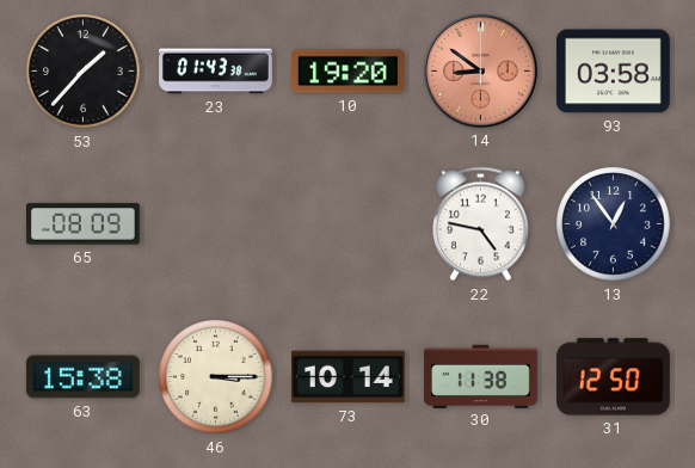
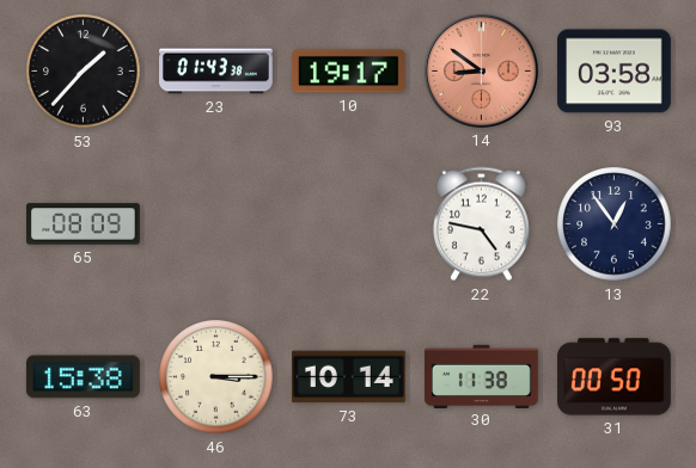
10: 19:20 -> 19:17
31: 12:50 -> 00:50
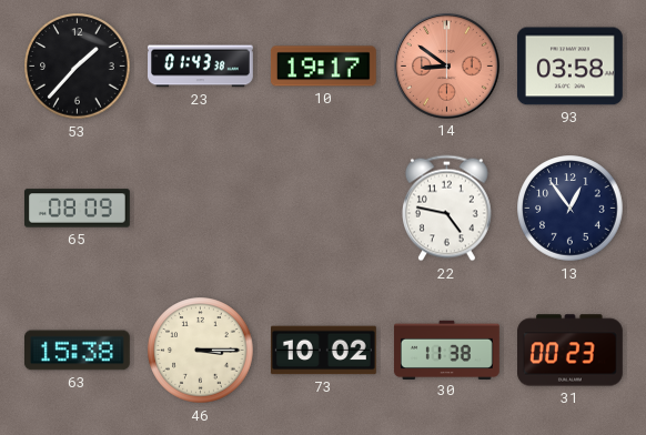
73: 10:14 -> 10:02
31: 00:50 -> 00:23
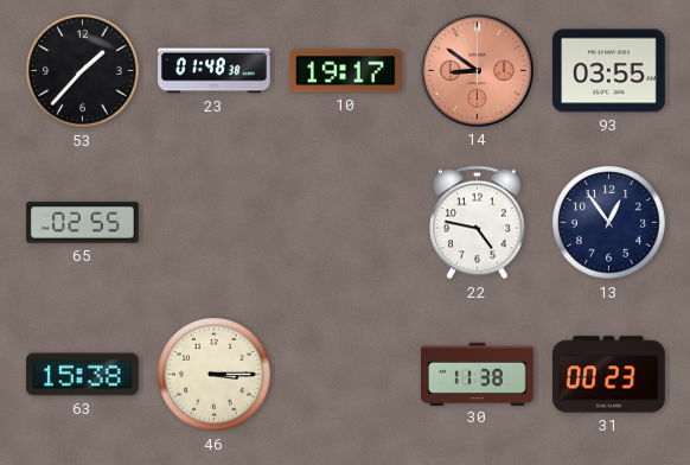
23: 01:43 -> 01:48
93: 03:58 -> 03:55
65: 08:09 -> 02:55
73: 10:02 -> none
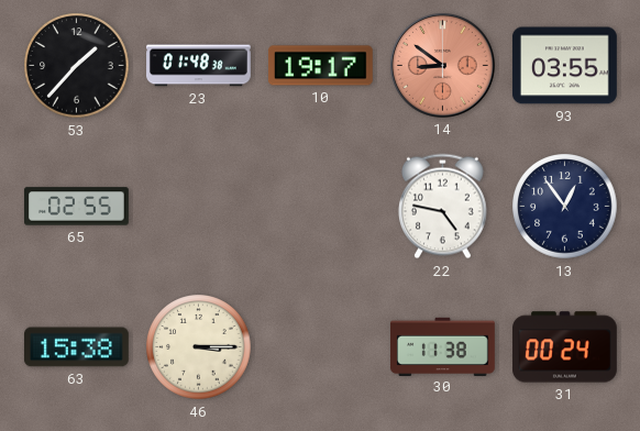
31: 00:23 -> 00:24
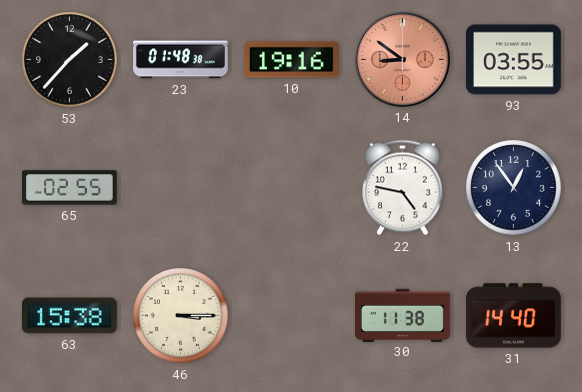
10: 19:17 -> 19:16
31: 00:24 -> 14:40
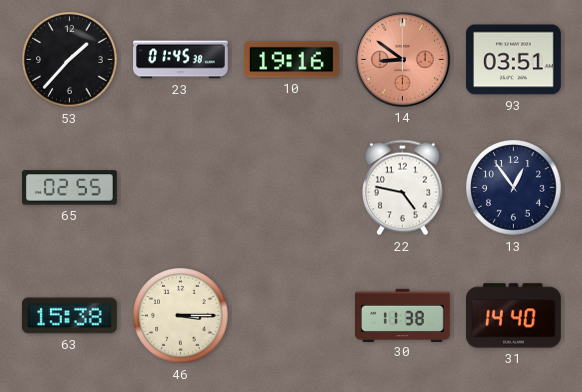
23: 01:48 -> 01:45
93: 03:55 -> 03:51
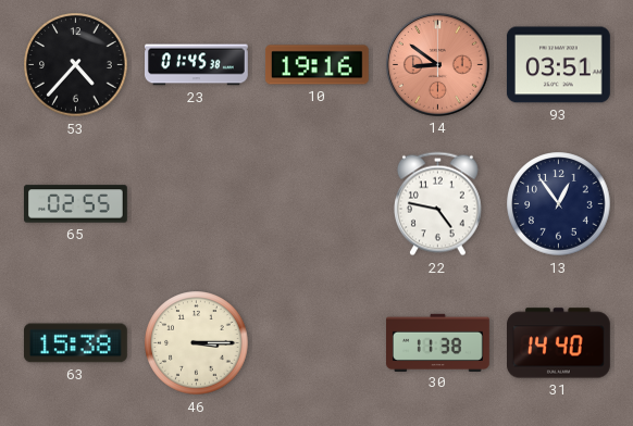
53: 1:37 -> 4:37
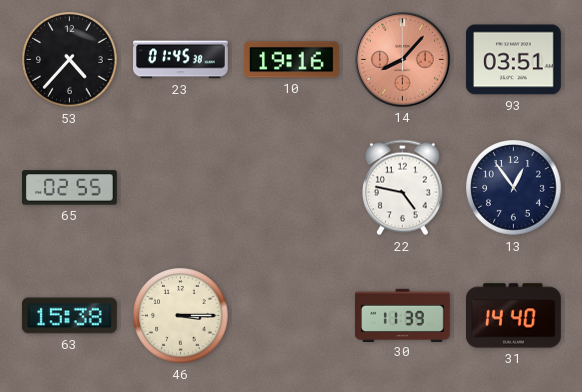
14: 8:51 -> 8:07
30: 11:38 -> 11:39
